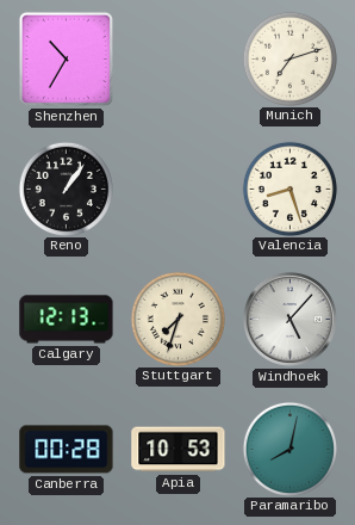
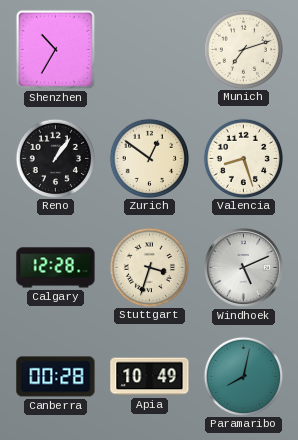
Zurich: none -> 12:51
Calgary: 12:13 -> 12:28
Stuttgart: 7:33 -> 3:33
Windhoek: 5:07 -> 5:11
Apia: 10:53 -> 10:49
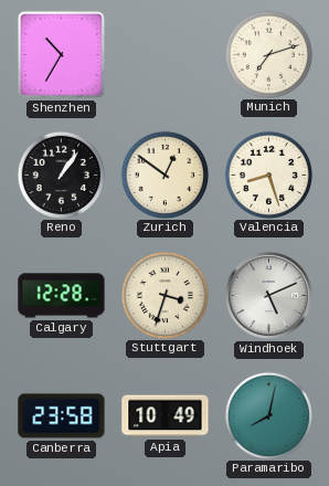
Canberra: 00:28 -> 23:58
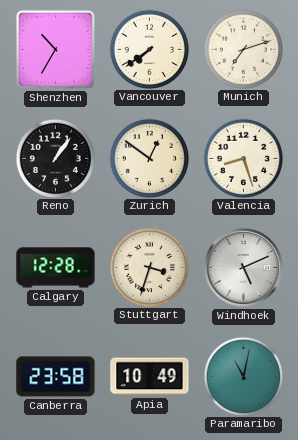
Vancouver: none -> 7:39
Paramaribo: 8:02 -> 11:02
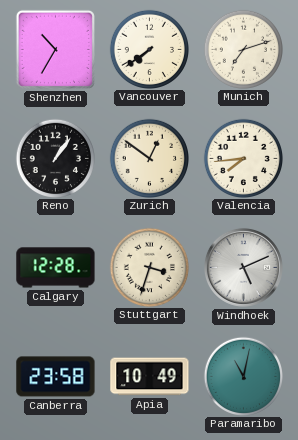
Valencia: 8:27 -> 7:44
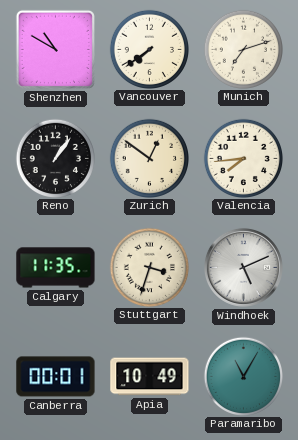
Shenzhen: 10:35 -> 10:50
Calgary: 12:28 -> 11:35
Canberra: 23:58 -> 00:01
Paramaribo: 11:02 -> 11:05
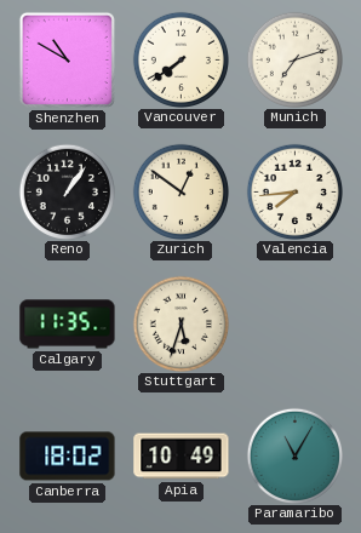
Stuttgart: 3:33 -> 5:33
Windhoek: 5:11 -> none
Canberra: 00:01 -> 18:02
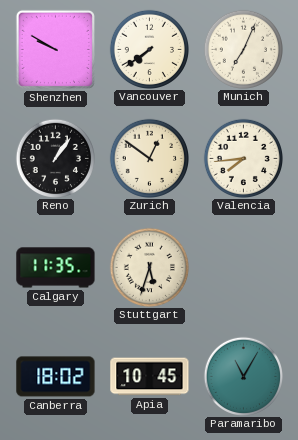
Shenzhen: 10:50 -> 9:50
Munich: 7:12 -> 7:04
Apia: 10:49 -> 10:45
